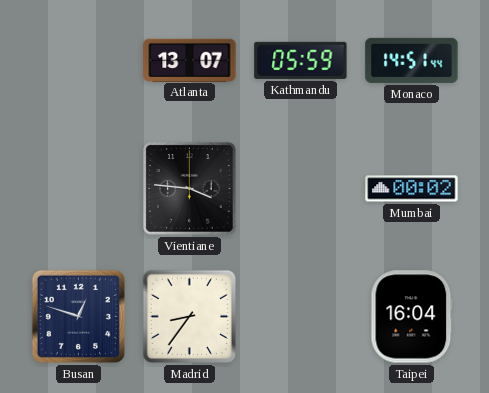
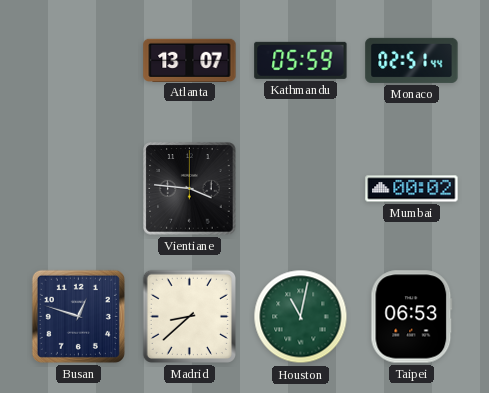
Monaco: 14:51 -> 02:51
Madrid: 8:36 -> 8:38
Houston: none -> 11:02
Taipei: 16:04 -> 06:53
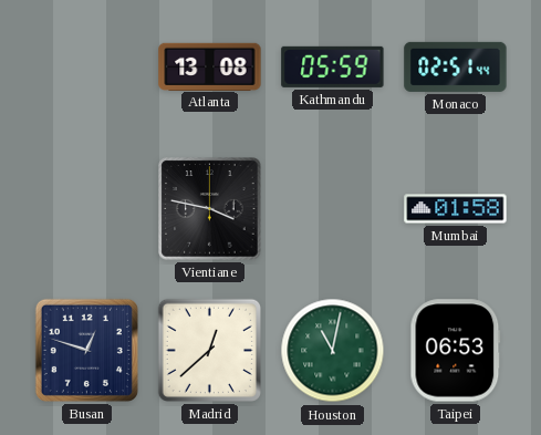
Atlanta: 13:07 -> 13:08
Vientiane: 3:46 -> 3:47
Mumbai: 00:02 -> 01:58
Madrid: 8:38 -> 12:38
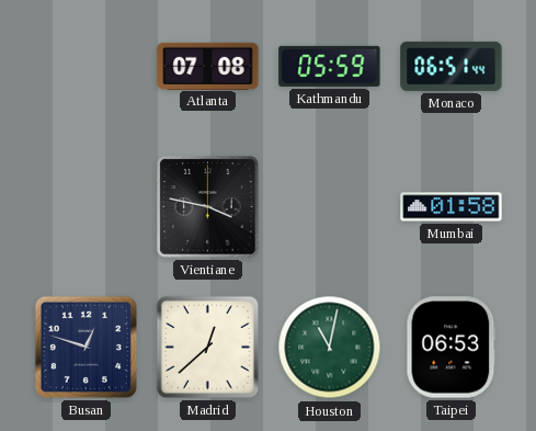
Atlanta: 13:08 -> 07:08
Monaco: 02:51 -> 06:51
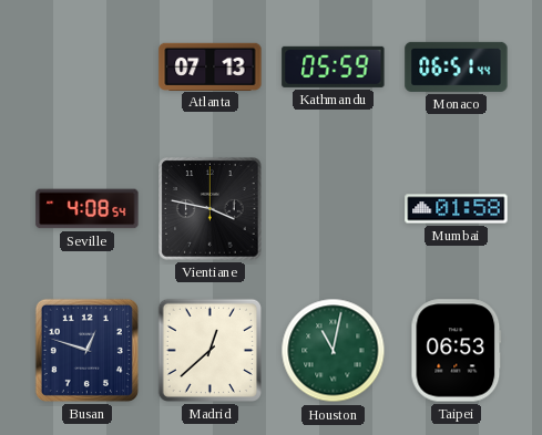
Atlanta: 07:08 -> 07:13
Seville: none -> 4:08
